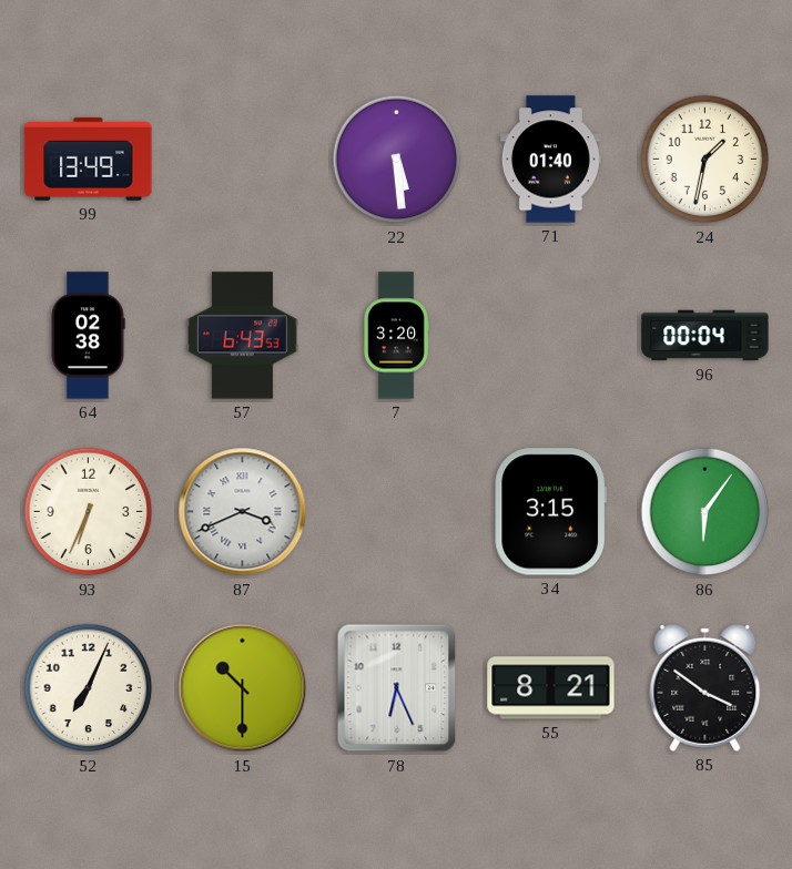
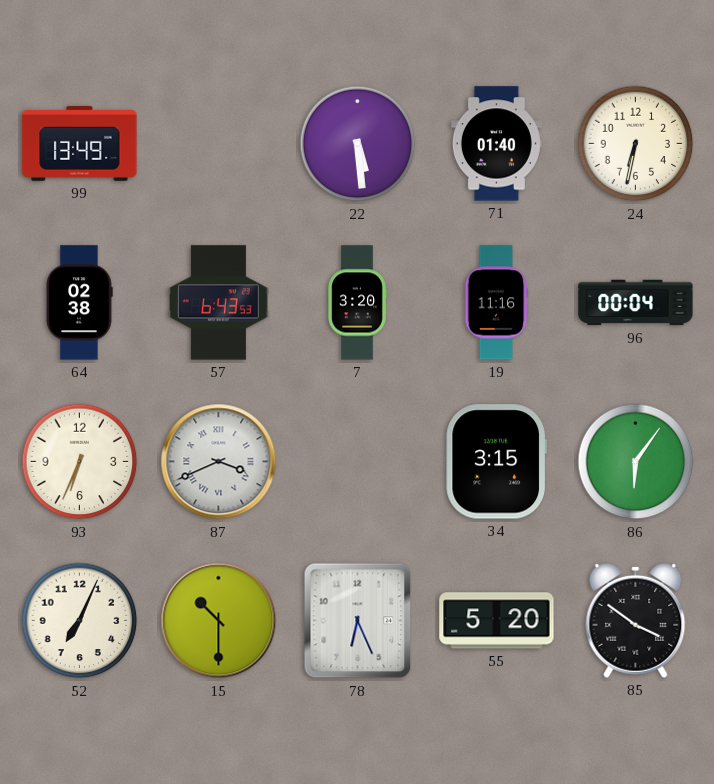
24: 1:32 -> 6:32
19: none -> 11:16
55: 8:21 -> 5:20
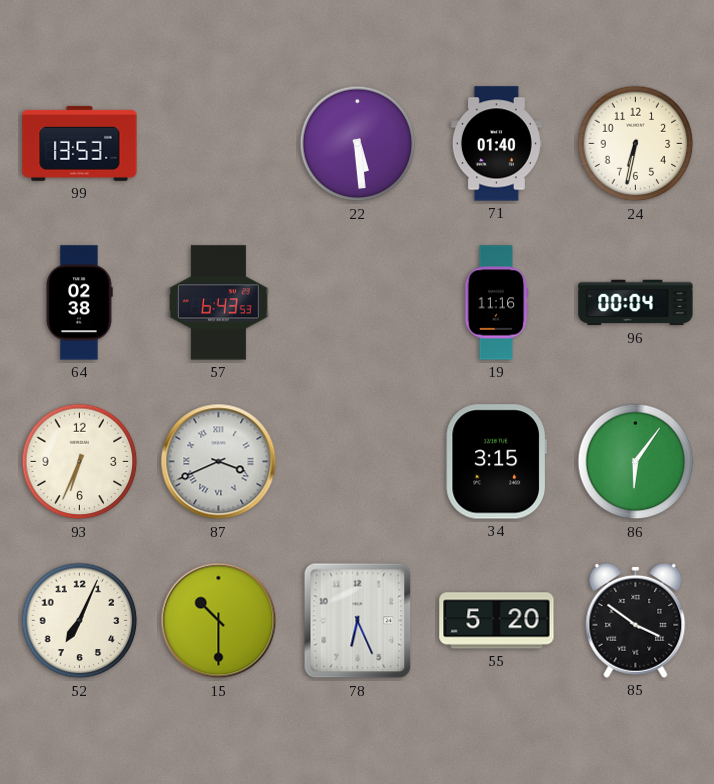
99: 13:49 -> 13:53
7: 3:20 -> none
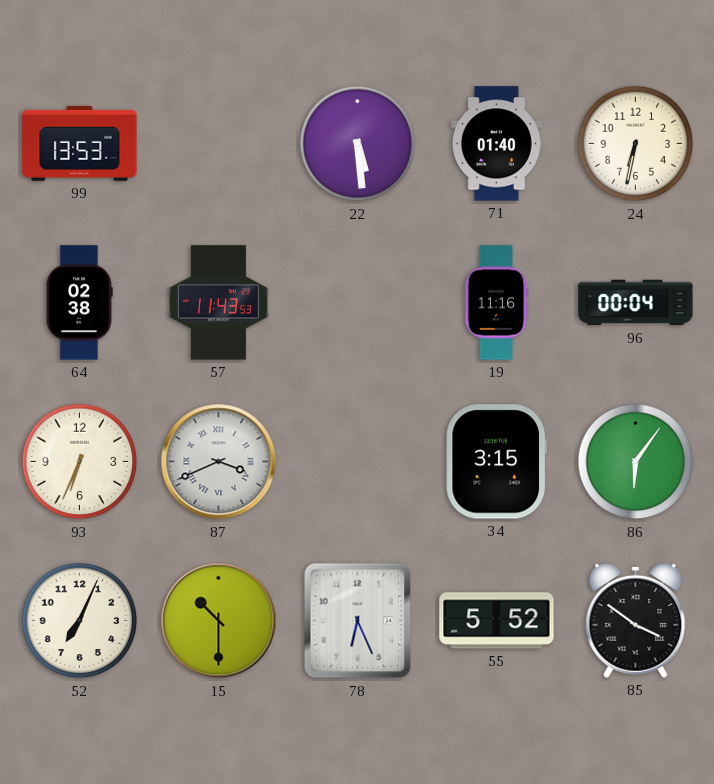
57: 6:43 -> 11:43
55: 5:20 -> 5:52
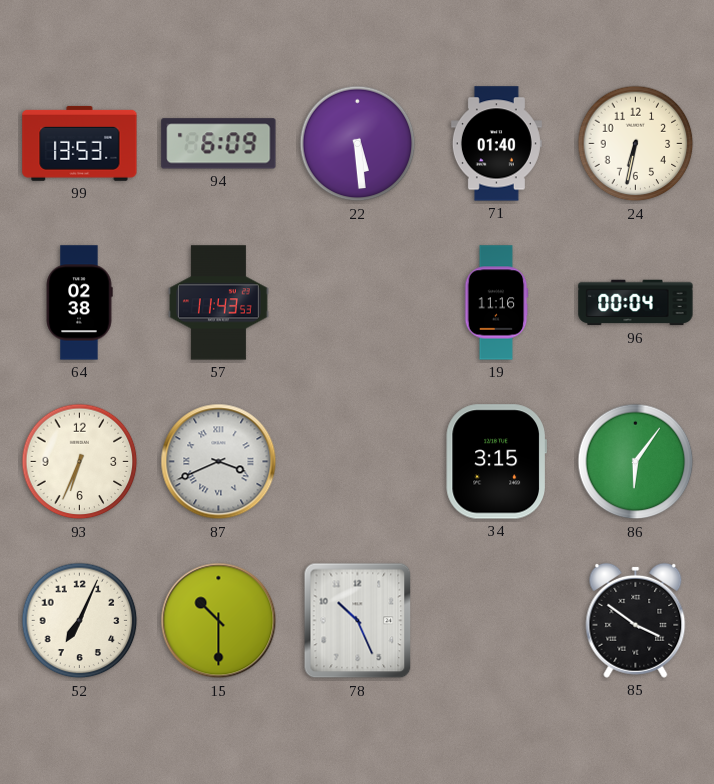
94: none -> 6:09
78: 6:26 -> 10:26
55: 5:52 -> none
